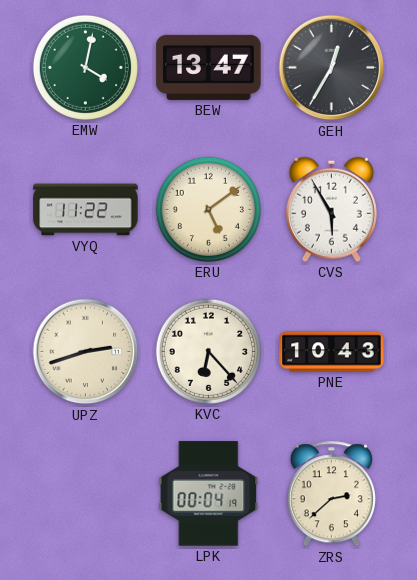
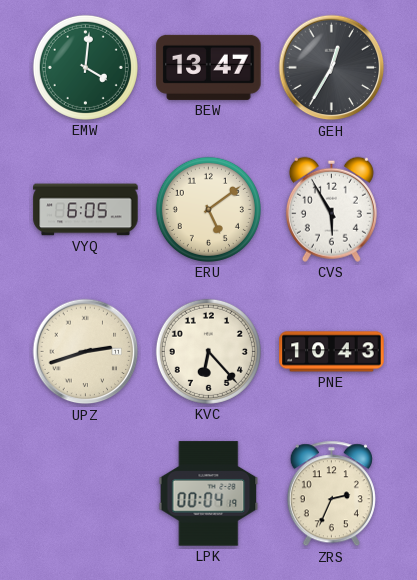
EMW: 4:02 -> 4:01
VYQ: 11:22 -> 6:05
ZRS: 2:38 -> 2:34
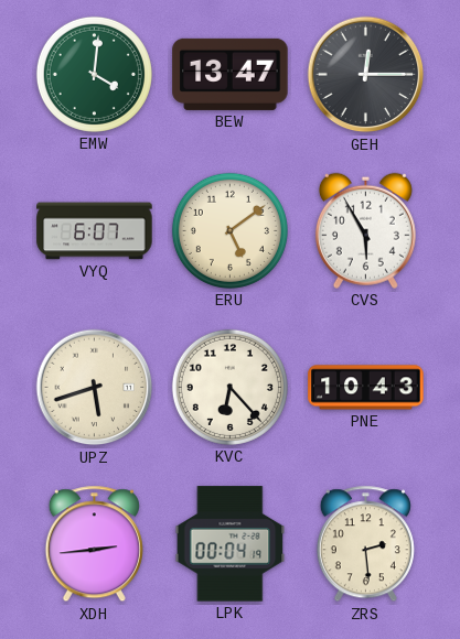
GEH: 12:35 -> 12:15
VYQ: 6:05 -> 6:07
UPZ: 2:42 -> 5:42
XDH: none -> 2:44
ZRS: 2:34 -> 2:29
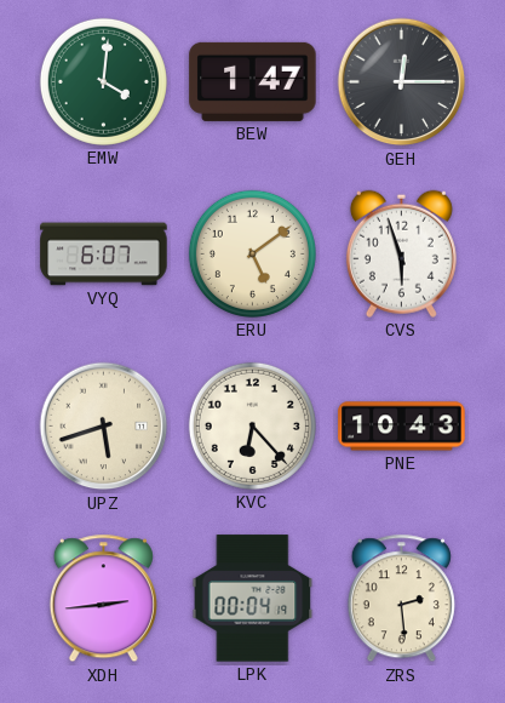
BEW: 13:47 -> 1:47
CVS: 5:55 -> 5:57
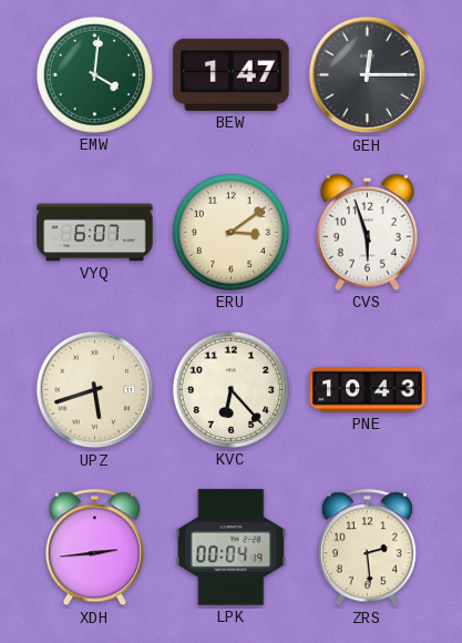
ERU: 5:09 -> 3:09
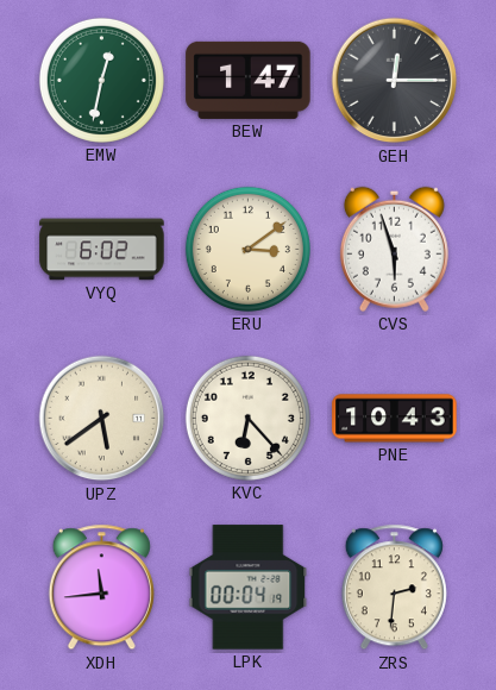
EMW: 4:01 -> 12:32
VYQ: 6:07 -> 6:02
UPZ: 5:42 -> 5:39
XDH: 2:44 -> 11:44
ZRS: 2:29 -> 2:31
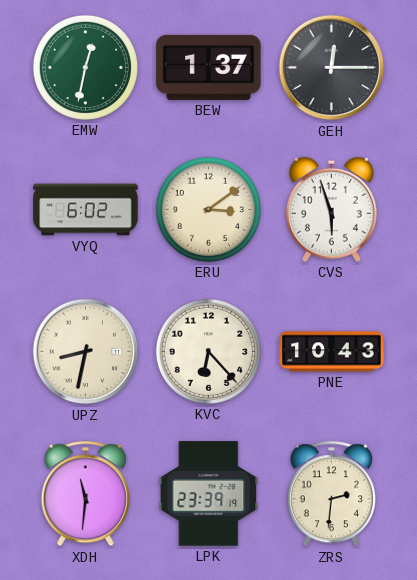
BEW: 1:47 -> 1:37
UPZ: 5:39 -> 8:32
XDH: 11:44 -> 11:31
LPK: 00:04 -> 23:39
